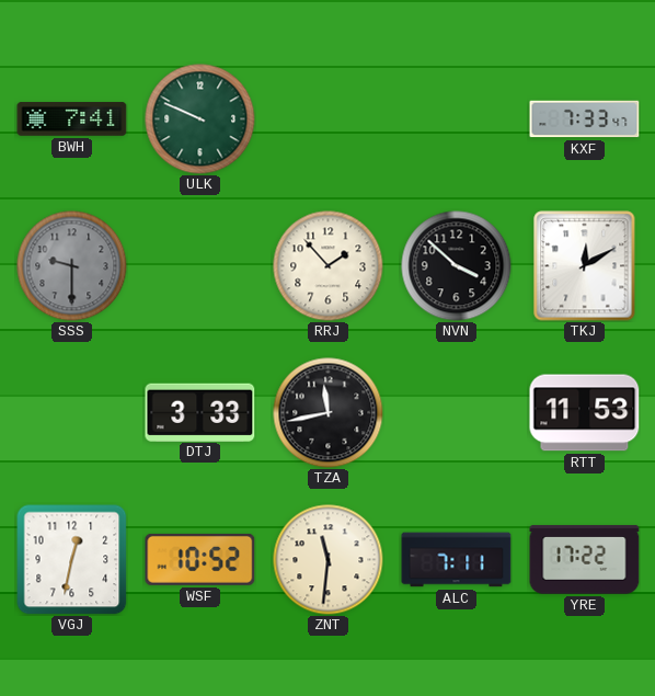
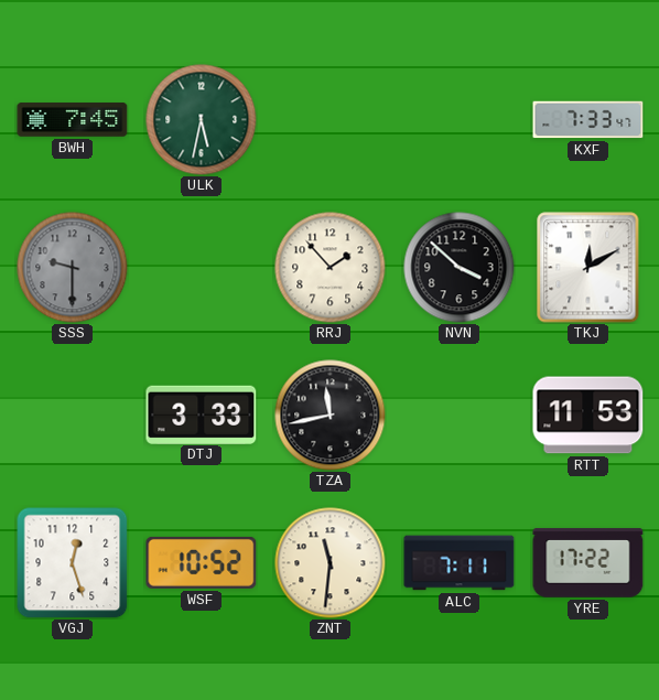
BWH: 7:41 -> 7:45
ULK: 9:49 -> 5:32
VGJ: 12:32 -> 12:27
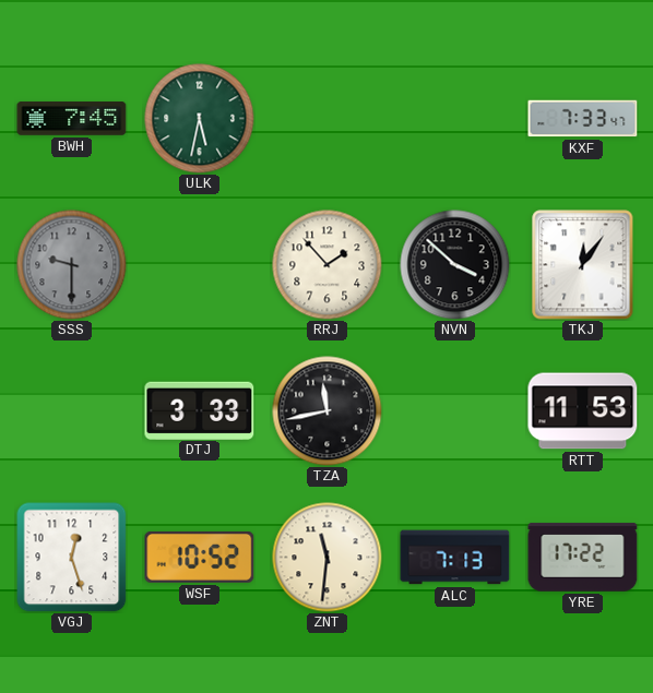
TKJ: 12:10 -> 12:06
ALC: 7:11 -> 7:13
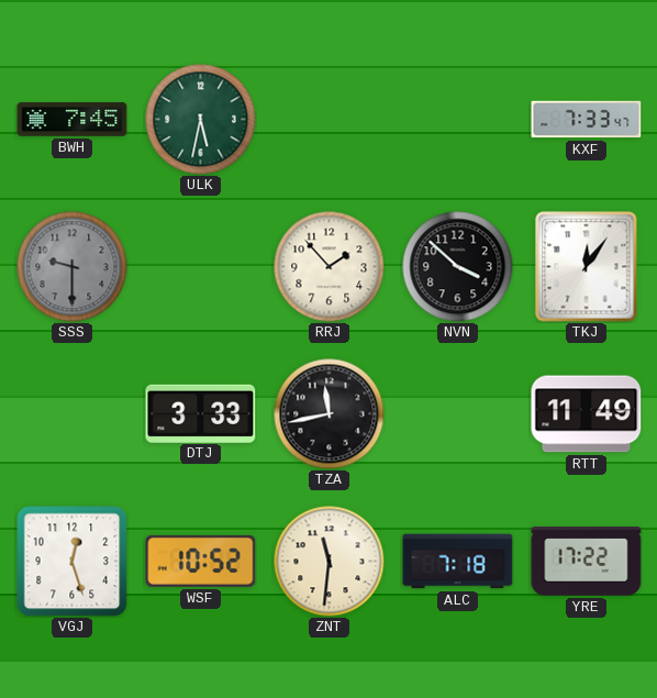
RTT: 11:53 -> 11:49
ALC: 7:13 -> 7:18
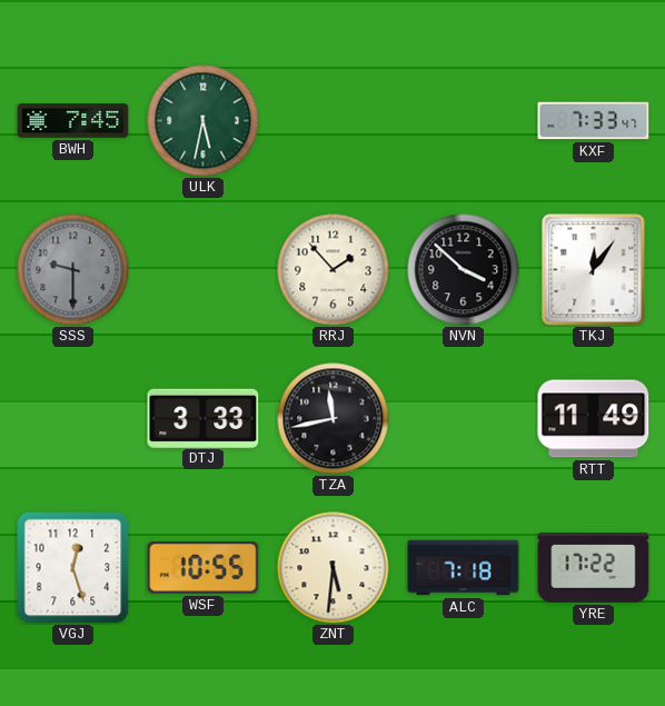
WSF: 10:52 -> 10:55
ZNT: 11:31 -> 5:31
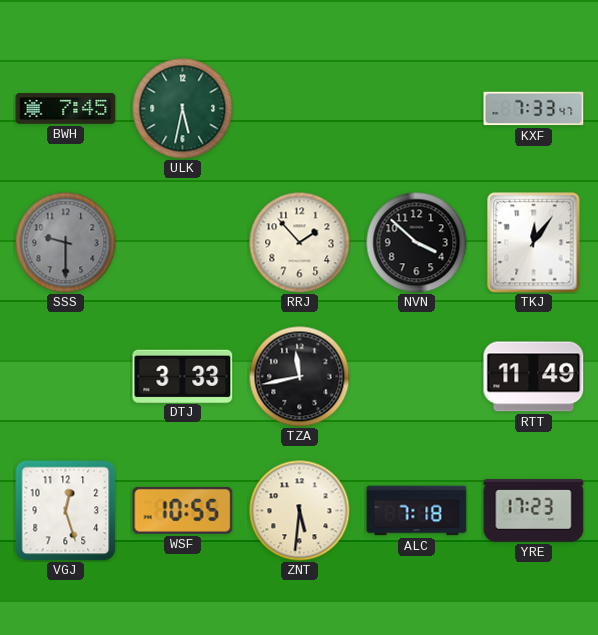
YRE: 17:22 -> 17:23
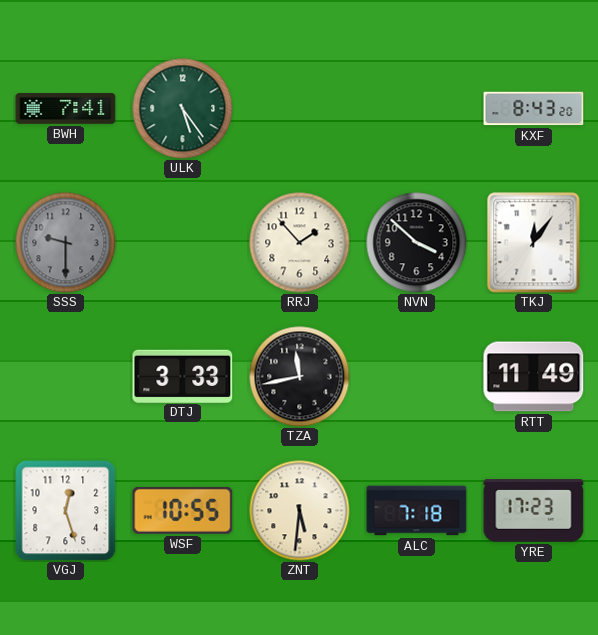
BWH: 7:45 -> 7:41
ULK: 5:32 -> 5:24
KXF: 7:33 -> 8:43
